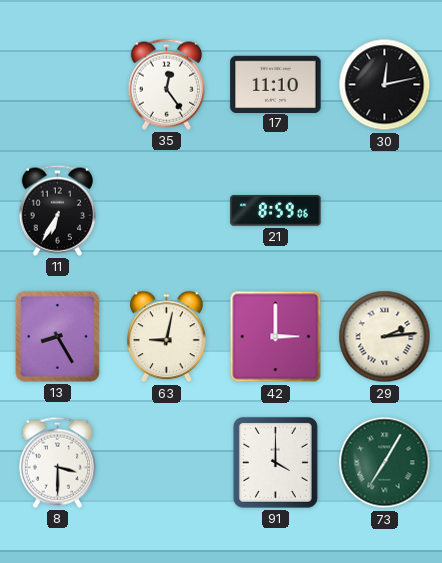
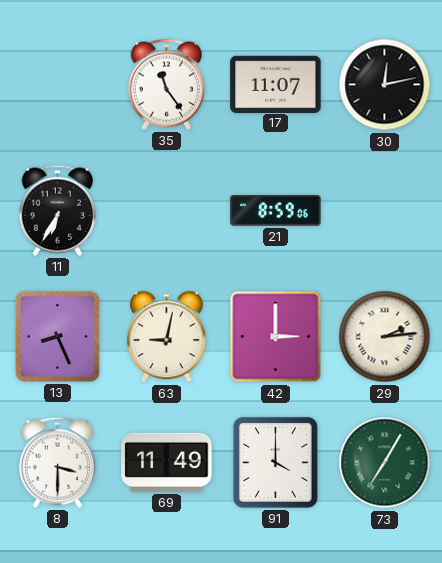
35: 12:24 -> 11:24
17: 11:10 -> 11:07
13: 8:25 -> 8:26
69: none -> 11:49
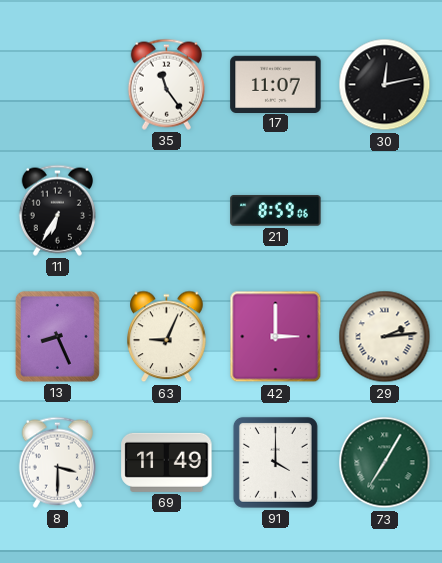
63: 9:02 -> 9:04
